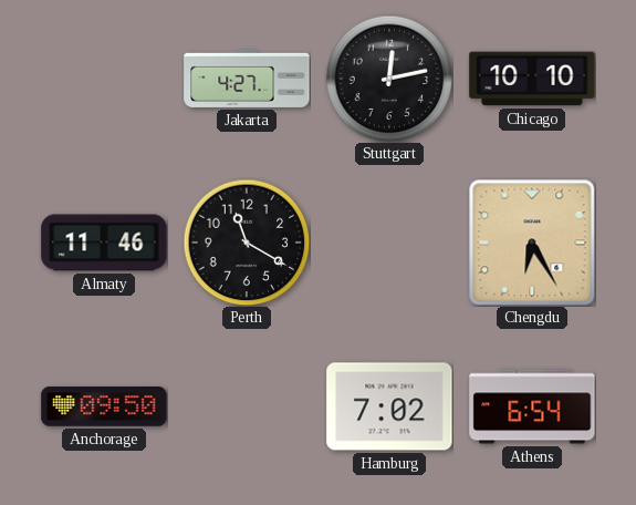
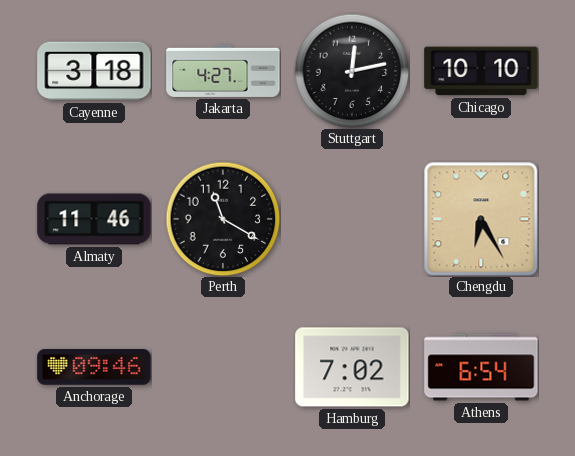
Cayenne: none -> 3:18
Anchorage: 09:50 -> 09:46
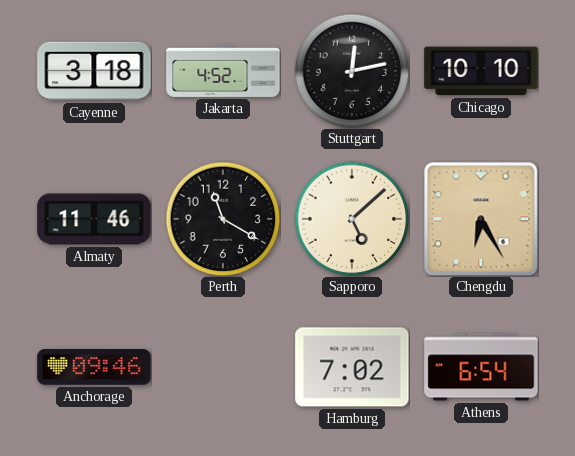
Jakarta: 4:27 -> 4:52
Sapporo: none -> 5:08
